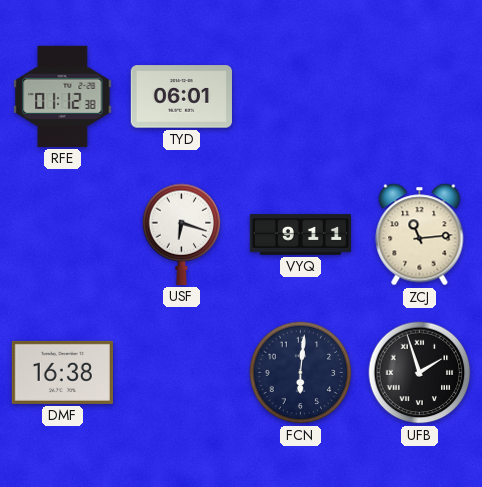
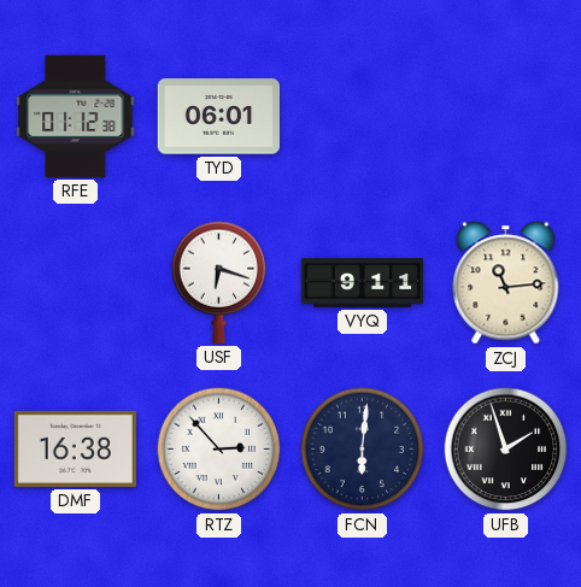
RTZ: none -> 2:53
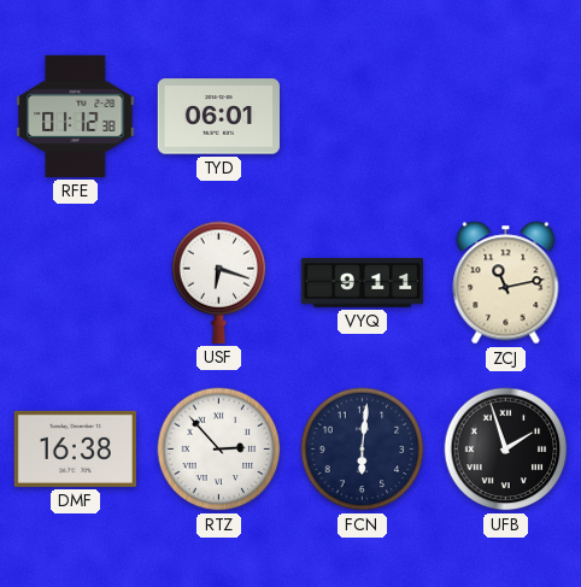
ZCJ: 11:14 -> 11:13
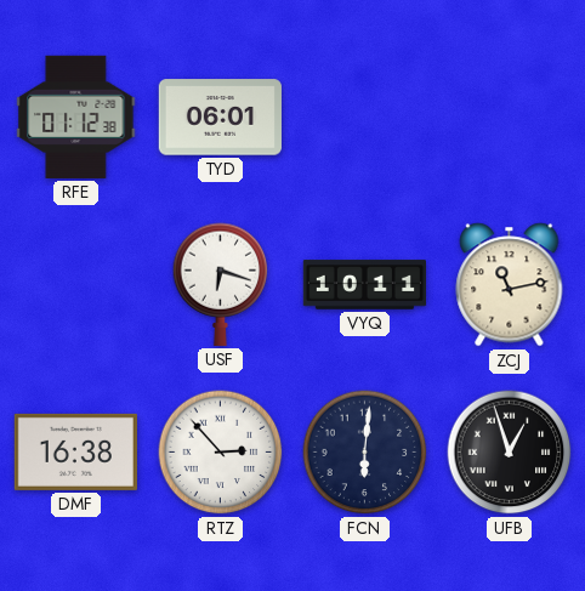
VYQ: 9:11 -> 10:11
UFB: 1:57 -> 12:57
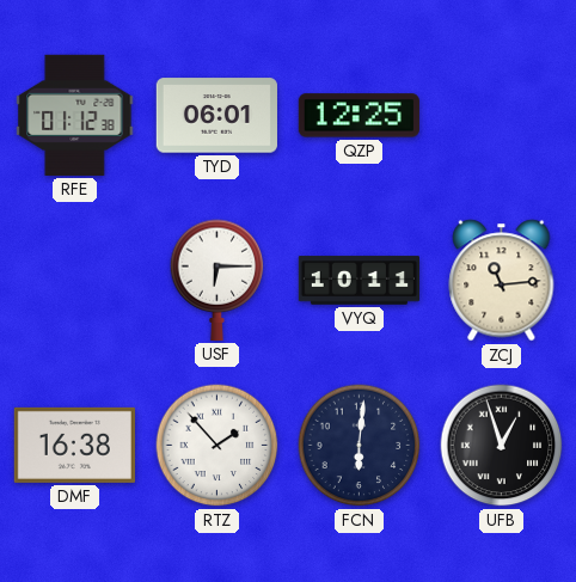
QZP: none -> 12:25
USF: 6:18 -> 6:15
ZCJ: 11:13 -> 11:14
RTZ: 2:53 -> 1:53
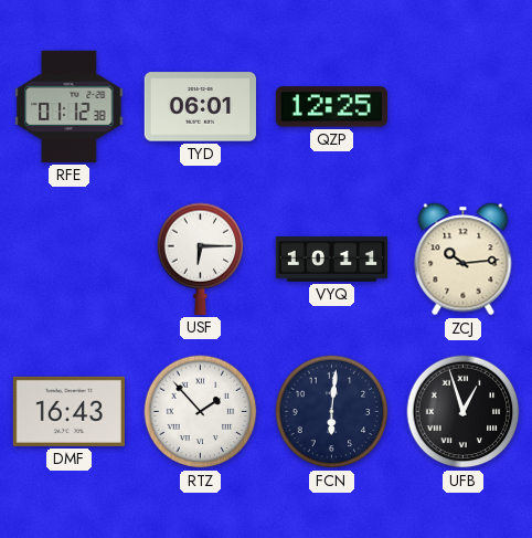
ZCJ: 11:14 -> 10:14
DMF: 16:38 -> 16:43
